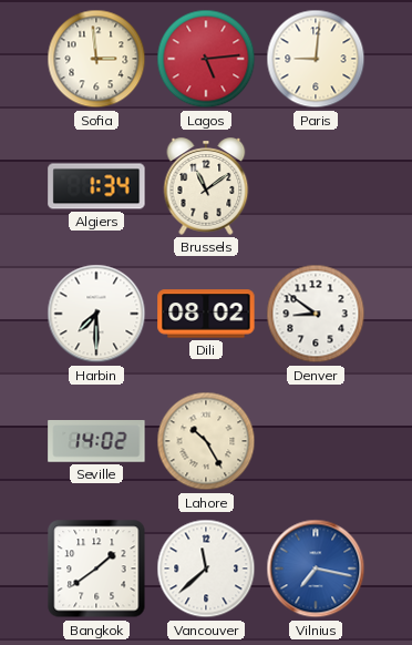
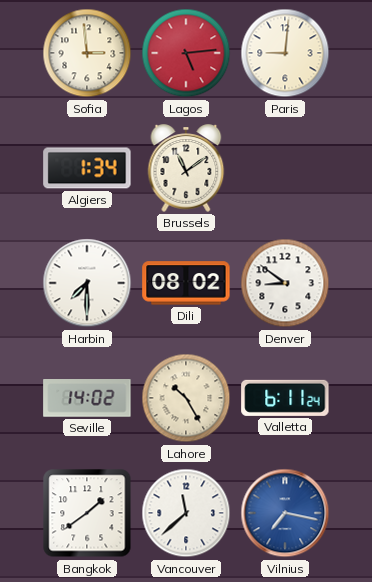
Valletta: none -> 6:11
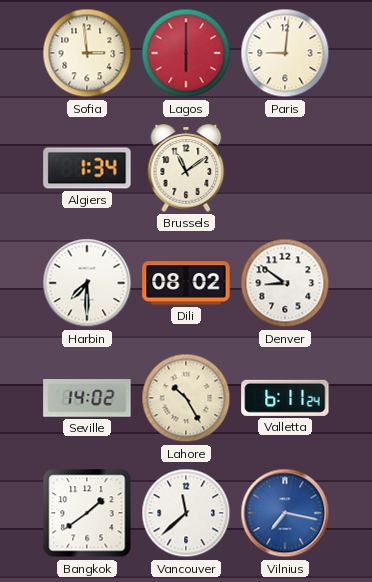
Lagos: 5:14 -> 6:00
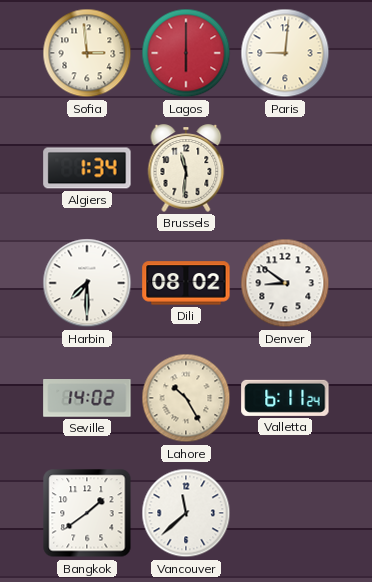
Brussels: 11:09 -> 11:31
Vilnius: 7:17 -> none
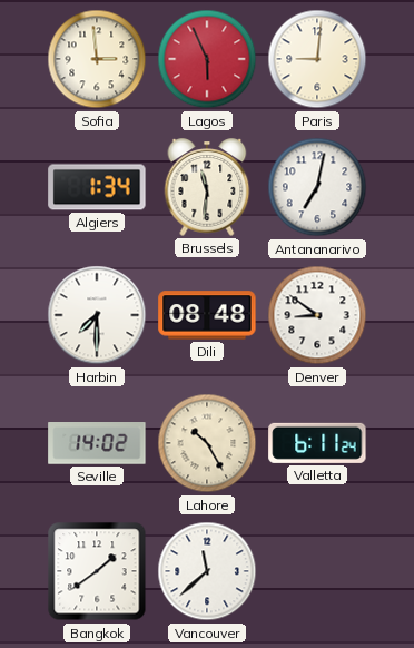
Lagos: 6:00 -> 5:56
Antananarivo: none -> 7:02
Dili: 08:02 -> 08:48
